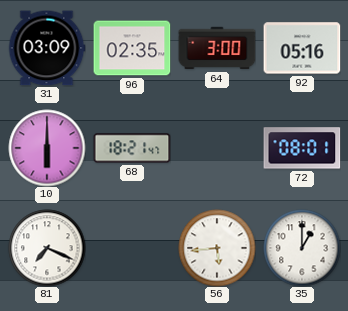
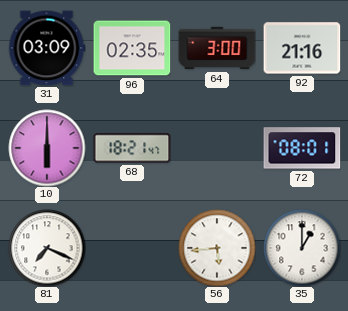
92: 05:16 -> 21:16
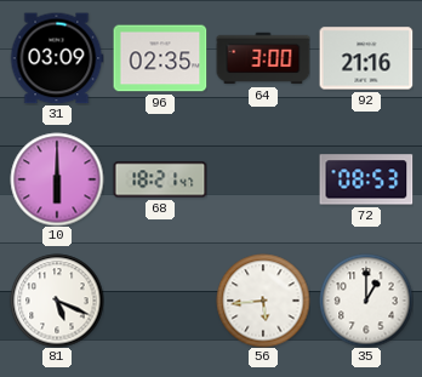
72: 08:01 -> 08:53
81: 7:19 -> 5:19
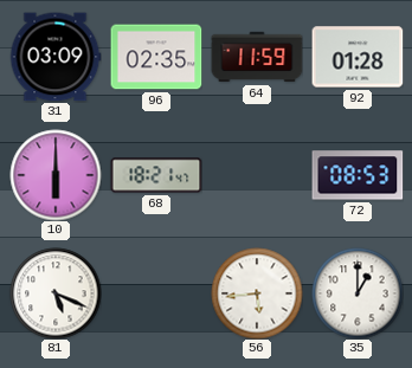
64: 3:00 -> 11:59
92: 21:16 -> 01:28
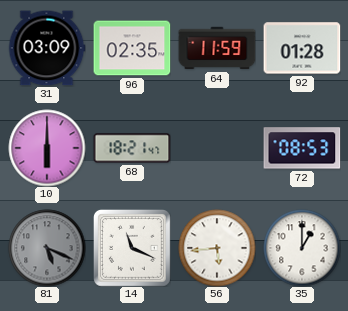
81 dial: white -> grey
14: none -> 11:19
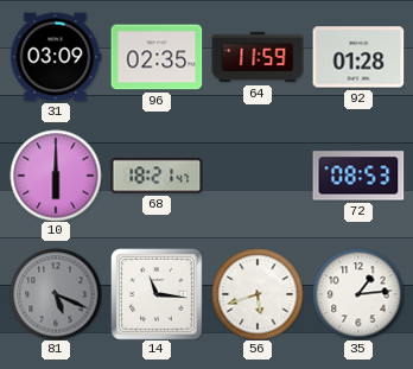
14: 11:19 -> 11:16
56: 5:44 -> 5:42
35: 1:00 -> 1:14
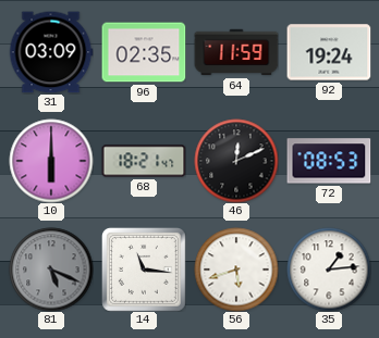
92: 01:28 -> 19:24
46: none -> 12:11
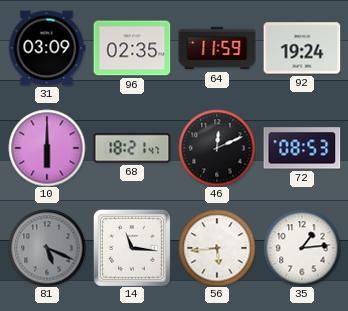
56: 5:42 -> 5:44
